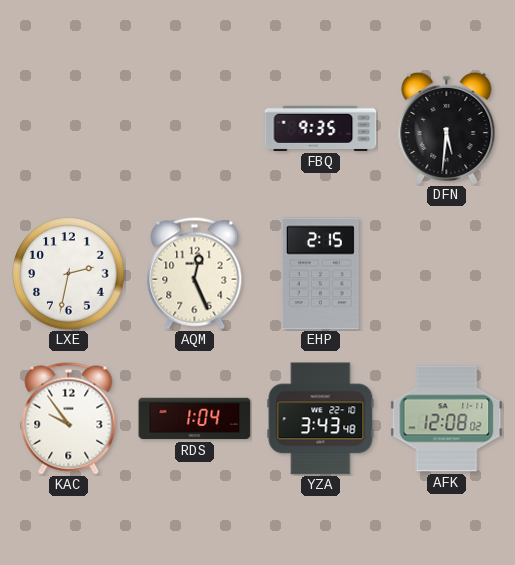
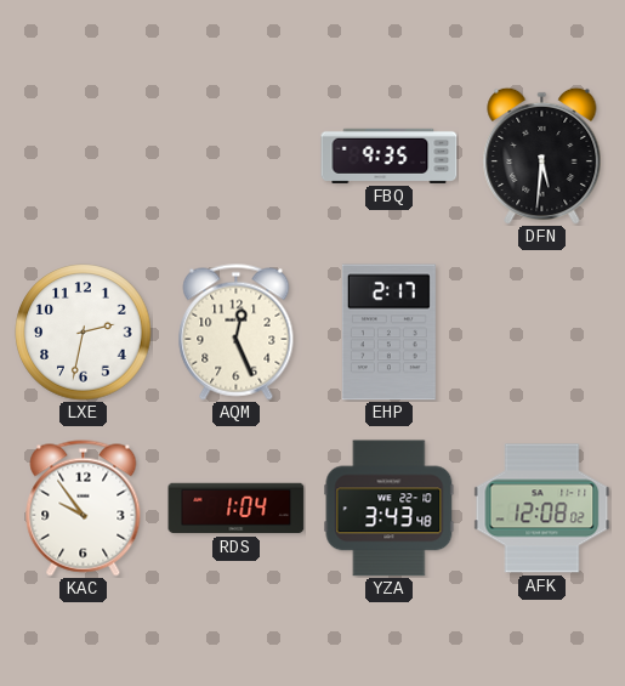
EHP: 2:15 -> 2:17
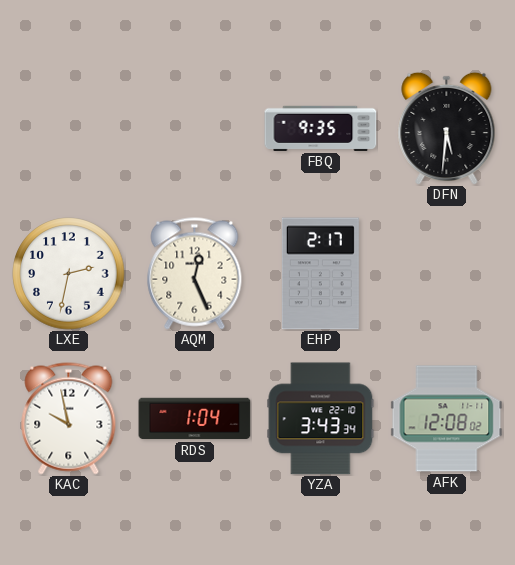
KAC: 9:54 -> 9:58
YZA: 3:43:48 -> 3:43:34
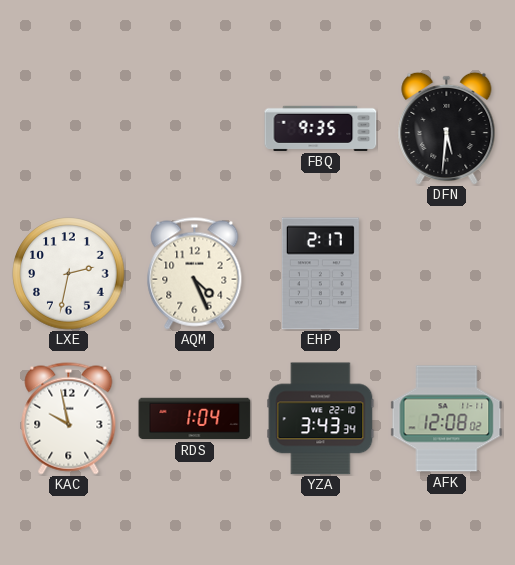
AQM: 12:26 -> 4:26
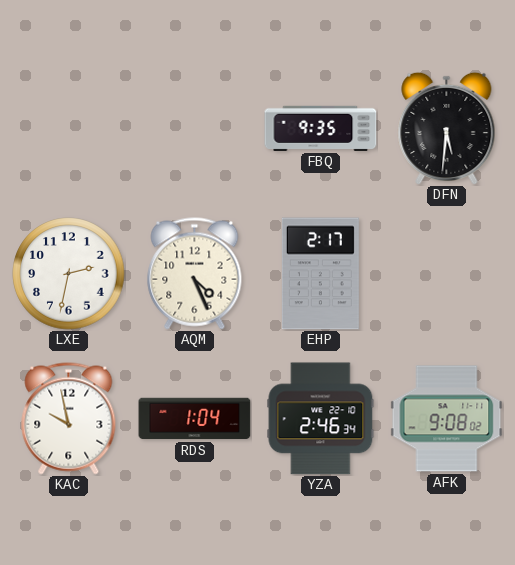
YZA: 3:43 -> 2:46
AFK: 12:08 -> 9:08
